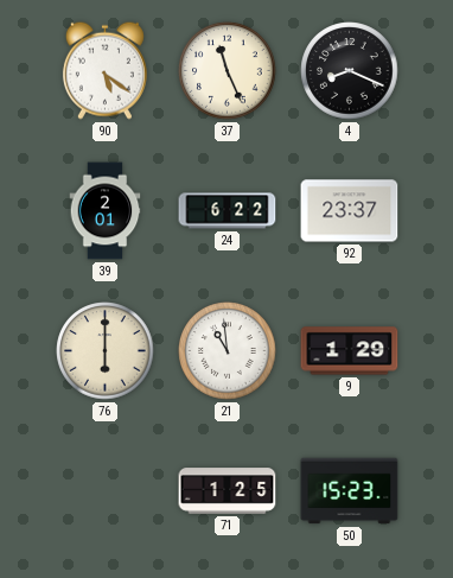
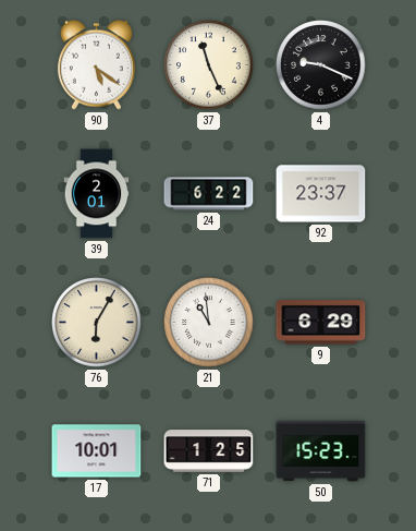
4: 8:19 -> 9:19
76: 6:00 -> 6:05
9: 1:29 -> 6:29
17: none -> 10:01
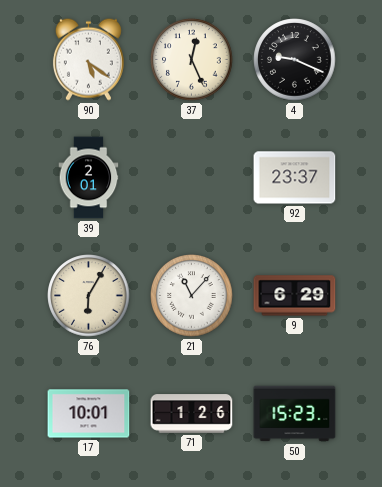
37: 11:26 -> 12:26
24: 6:22 -> none
21: 10:59 -> 11:07
71: 1:25 -> 1:26
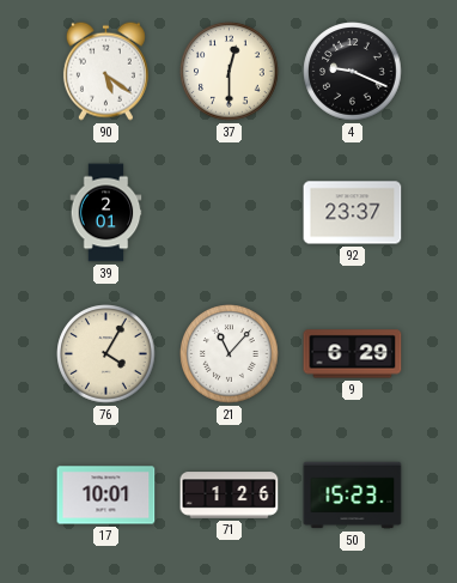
37: 12:26 -> 12:30
76: 6:05 -> 4:05
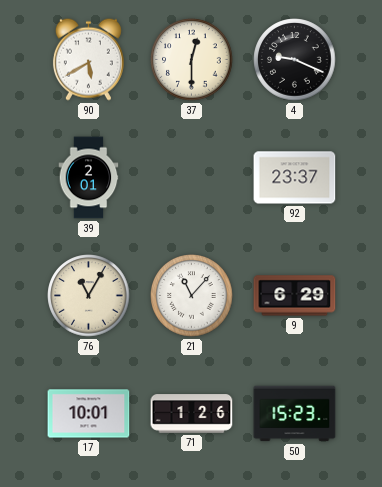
90: 5:21 -> 5:40
76: 4:05 -> 11:05
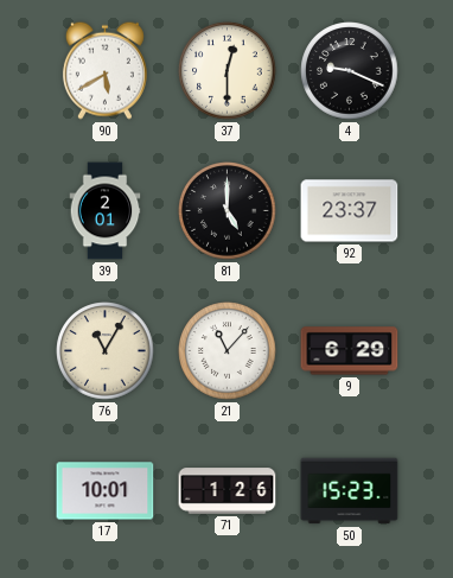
81: none -> 5:00
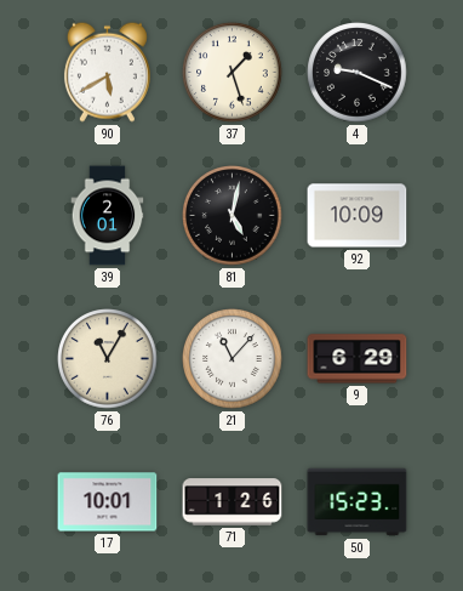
37: 12:30 -> 1:27
81: 5:00 -> 5:02
92: 23:37 -> 10:09
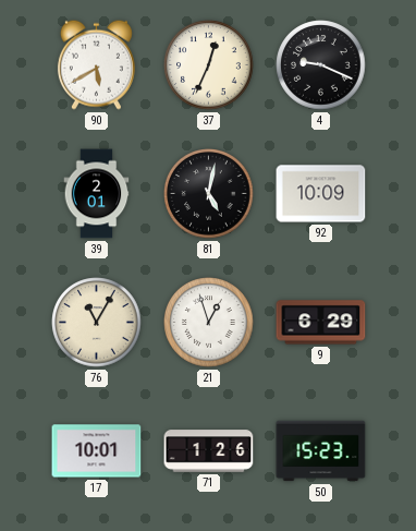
37: 1:27 -> 12:34
21: 11:07 -> 12:57
